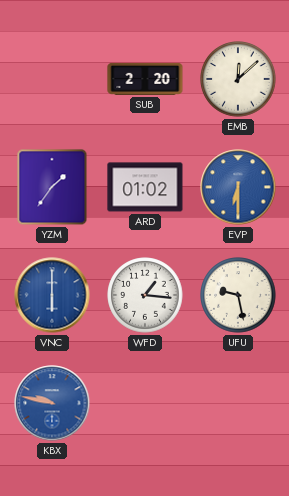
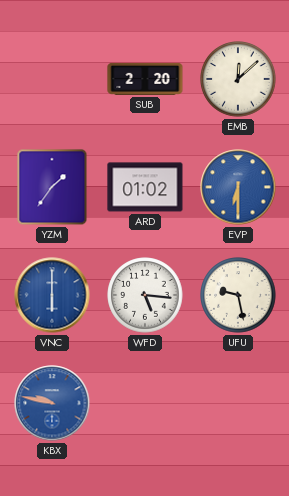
WFD: 1:16 -> 5:16
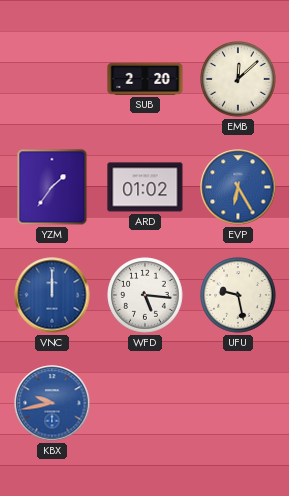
EVP: 6:30 -> 6:25
VNC: 6:00 -> 12:00
KBX: 9:47 -> 9:43
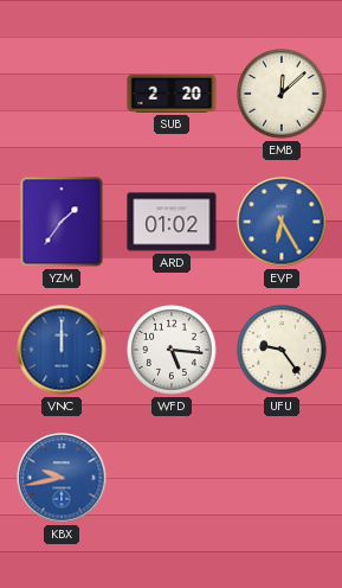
UFU: 9:28 -> 9:24
